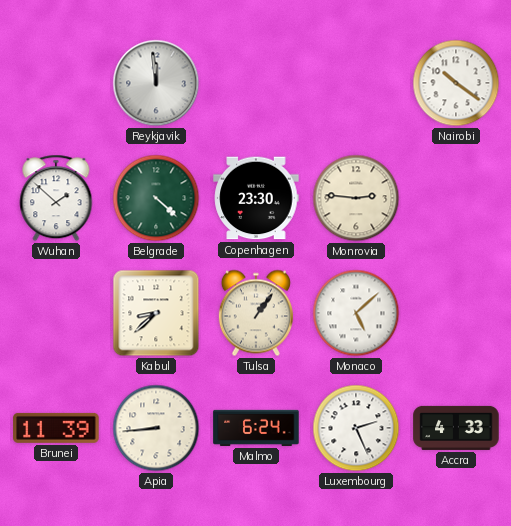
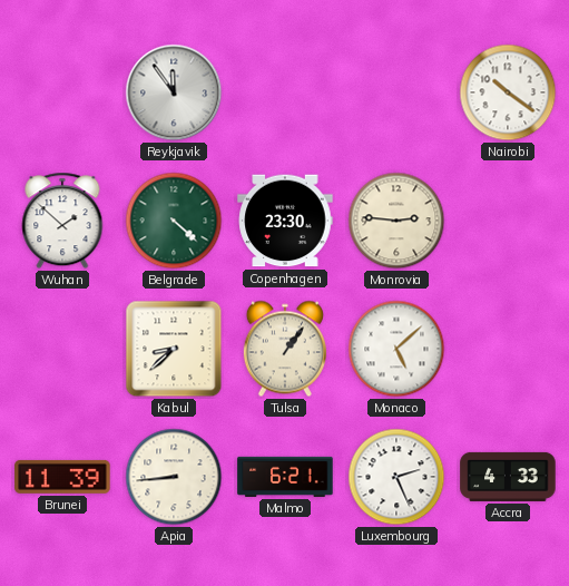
Reykjavik: 11:59 -> 11:54
Malmo: 6:24 -> 6:21
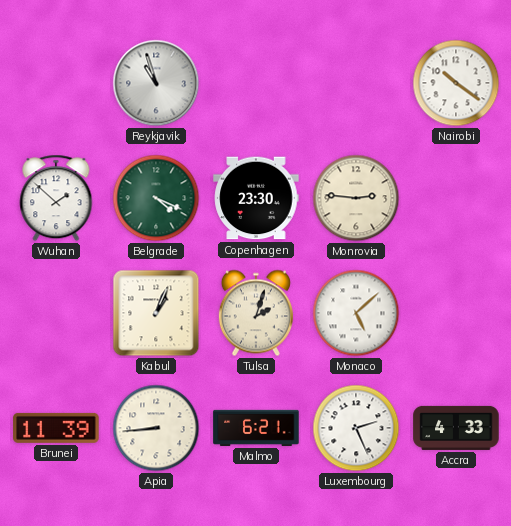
Reykjavik: 11:54 -> 10:57
Belgrade: 4:22 -> 4:19
Kabul: 8:38 -> 1:04
Tulsa: 1:06 -> 2:03
